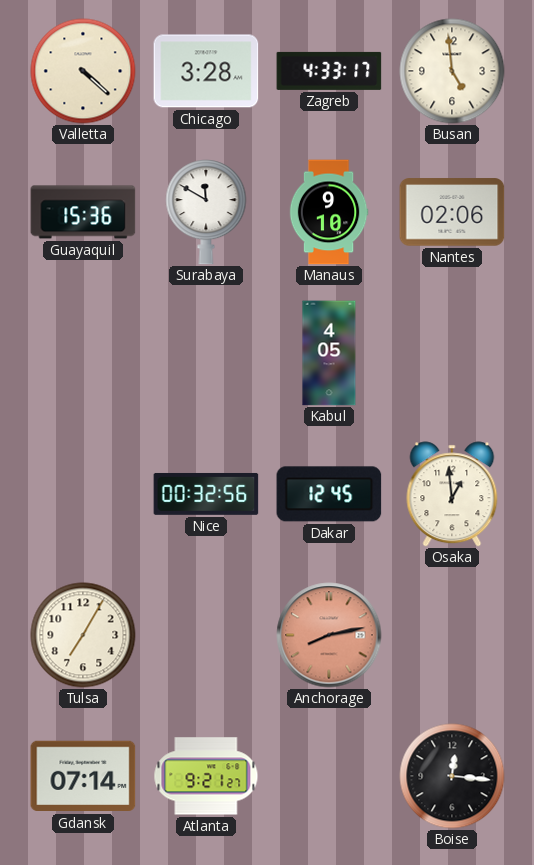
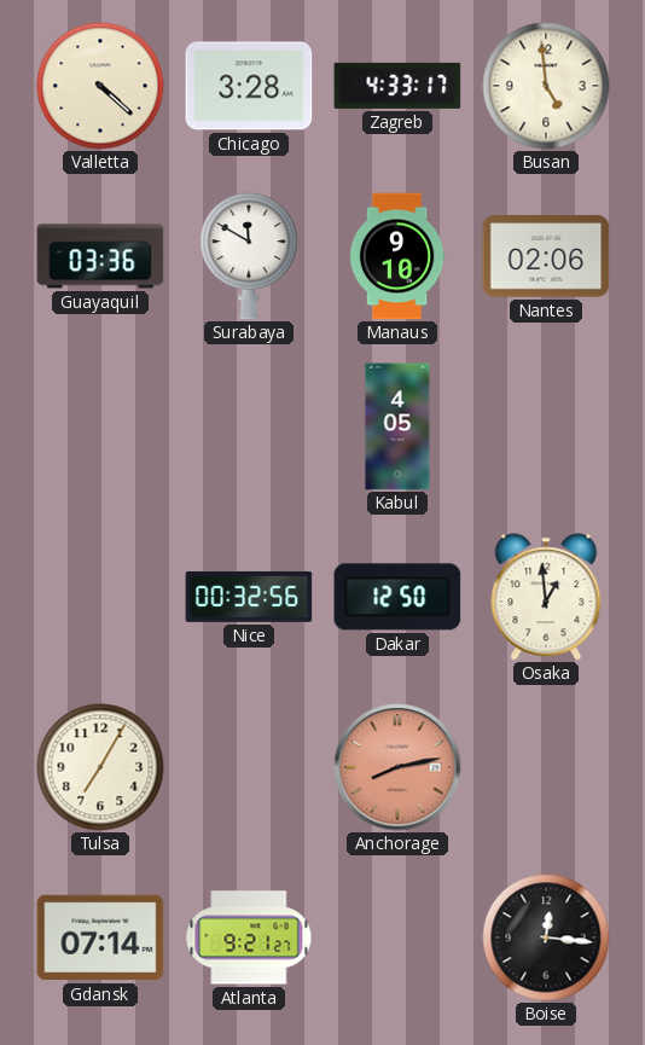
Guayaquil: 15:36 -> 03:36
Dakar: 12:45 -> 12:50
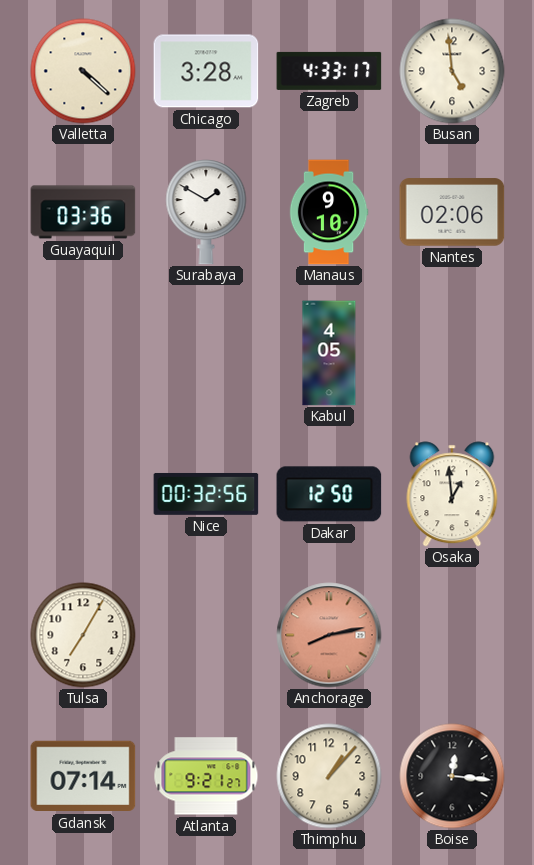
Surabaya: 11:50 -> 1:50
Thimphu: none -> 1:07
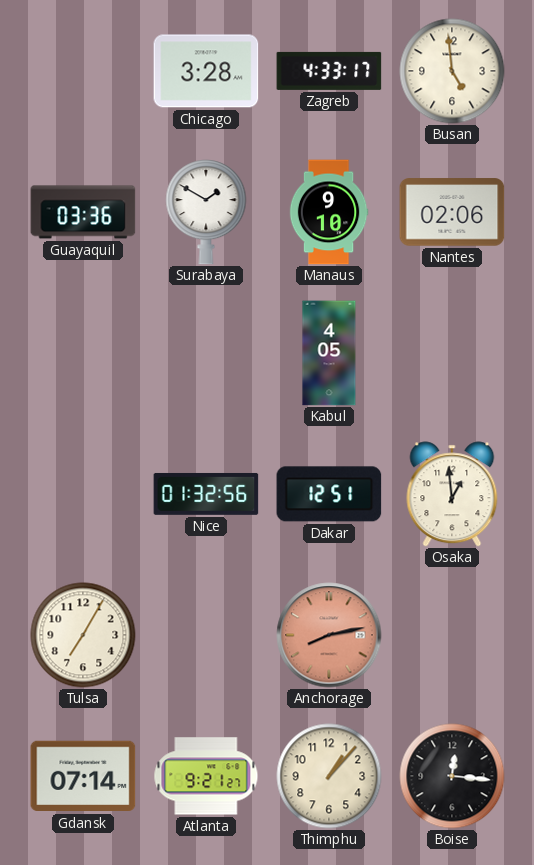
Valletta: 4:22 -> none
Nice: 00:32 -> 01:32
Dakar: 12:50 -> 12:51
